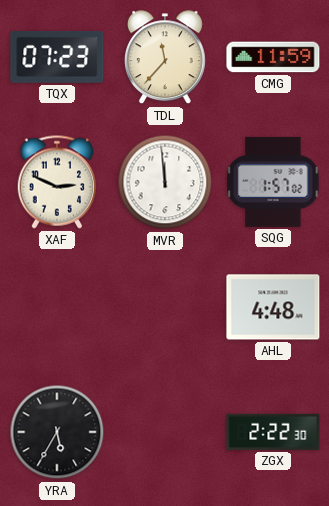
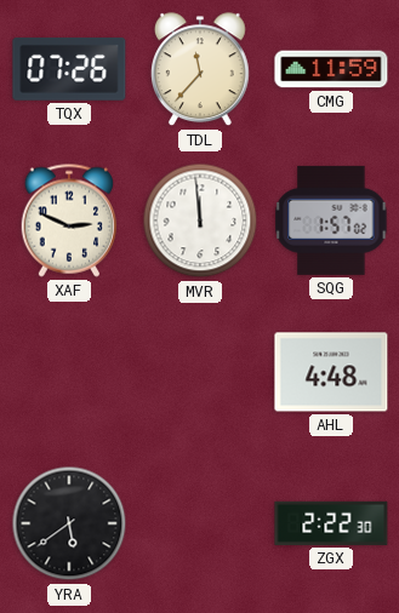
TQX: 07:23 -> 07:26
YRA: 5:35 -> 5:39
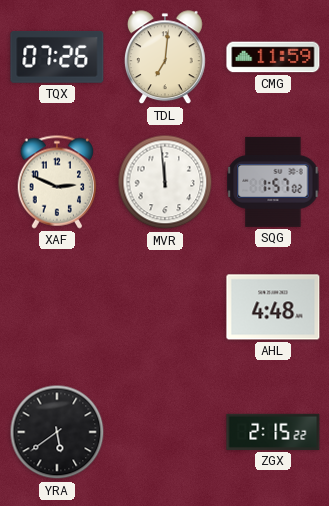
TDL: 11:37 -> 7:01
ZGX: 2:22 -> 2:15
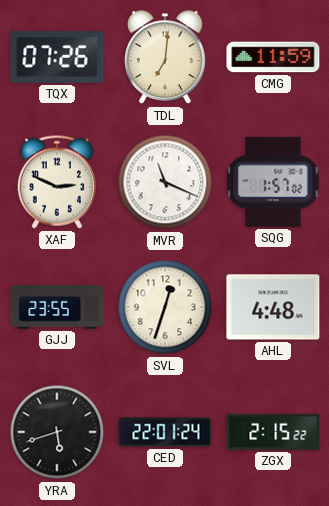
MVR: 11:59 -> 11:19
GJJ: none -> 23:55
SVL: none -> 12:33
YRA: 5:39 -> 5:42
CED: none -> 22:01
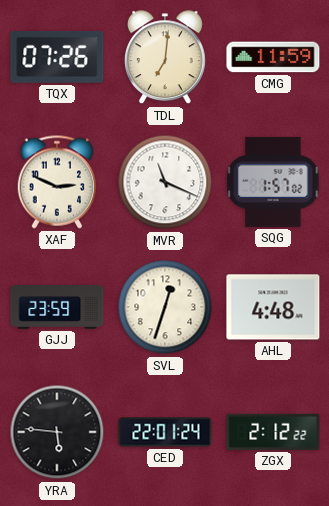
GJJ: 23:55 -> 23:59
YRA: 5:42 -> 5:46
ZGX: 2:15 -> 2:12
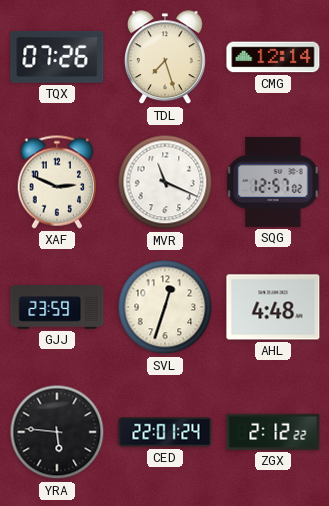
TDL: 7:01 -> 7:27
CMG: 11:59 -> 12:14
SQG: 1:57 -> 12:57
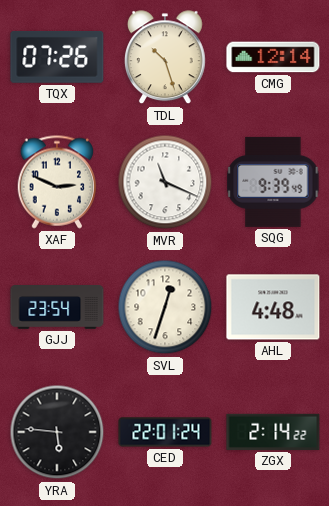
TDL: 7:27 -> 10:27
SQG: 12:57 -> 9:39
GJJ: 23:59 -> 23:54
ZGX: 2:12 -> 2:14
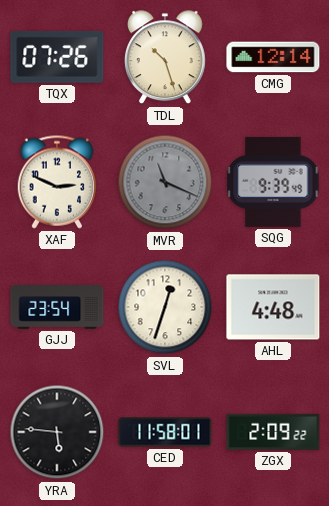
MVR dial: white -> grey
CED: 22:01 -> 11:58
ZGX: 2:14 -> 2:09
